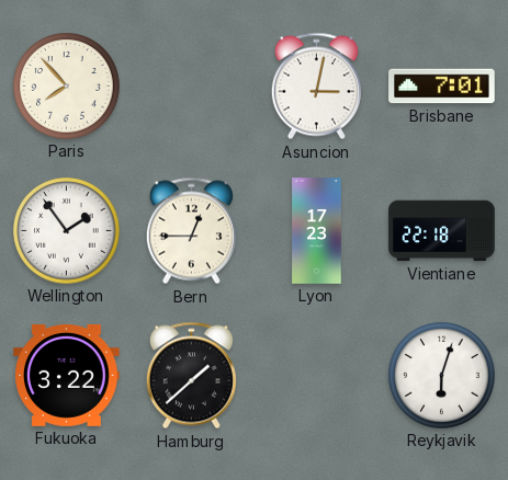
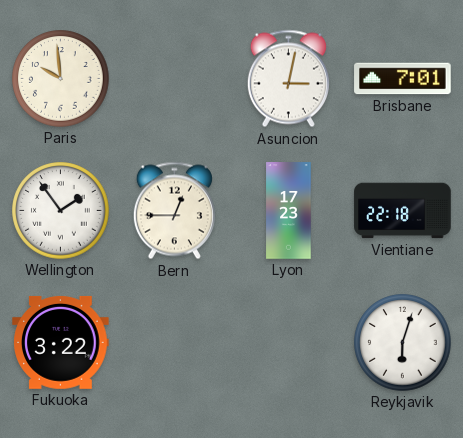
Paris: 7:53 -> 9:59
Hamburg: 1:38 -> none
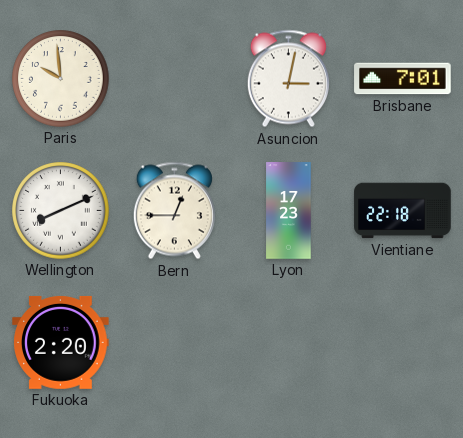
Wellington: 1:54 -> 8:11
Fukuoka: 3:22 -> 2:20
Reykjavik: 6:03 -> none
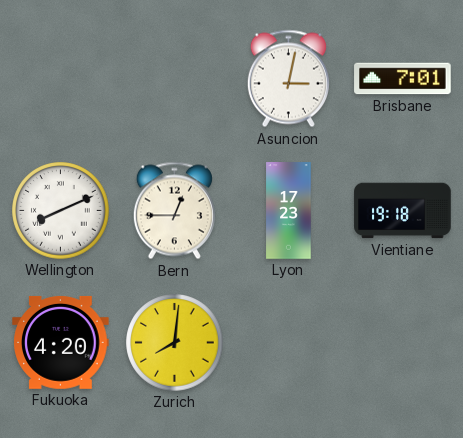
Paris: 9:59 -> none
Vientiane: 22:18 -> 19:18
Fukuoka: 2:20 -> 4:20
Zurich: none -> 8:01
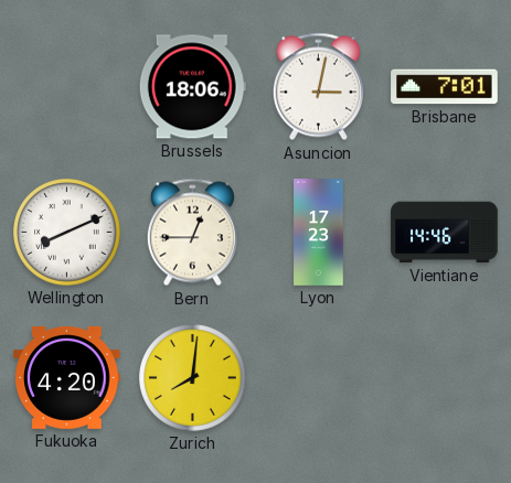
Brussels: none -> 18:06
Vientiane: 19:18 -> 14:46
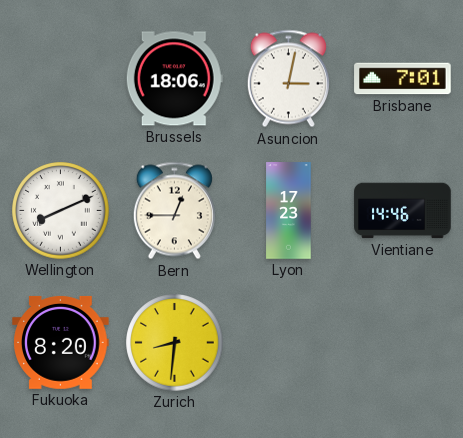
Fukuoka: 4:20 -> 8:20
Zurich: 8:01 -> 8:31
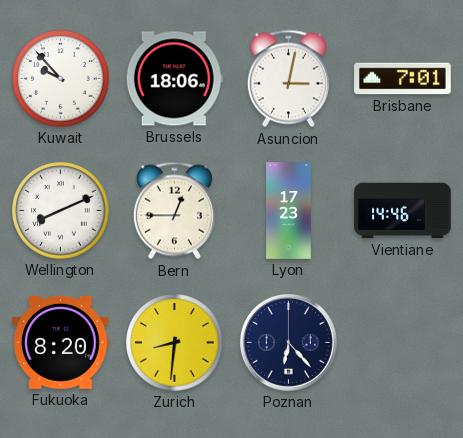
Kuwait: none -> 9:53
Poznan: none -> 6:23
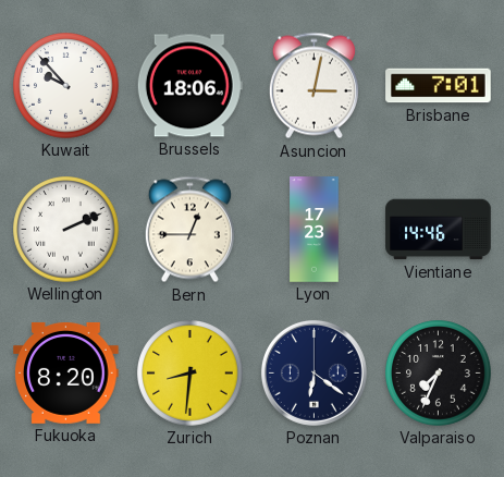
Wellington: 8:11 -> 2:11
Poznan: 6:23 -> 6:21
Valparaiso: none -> 7:34
